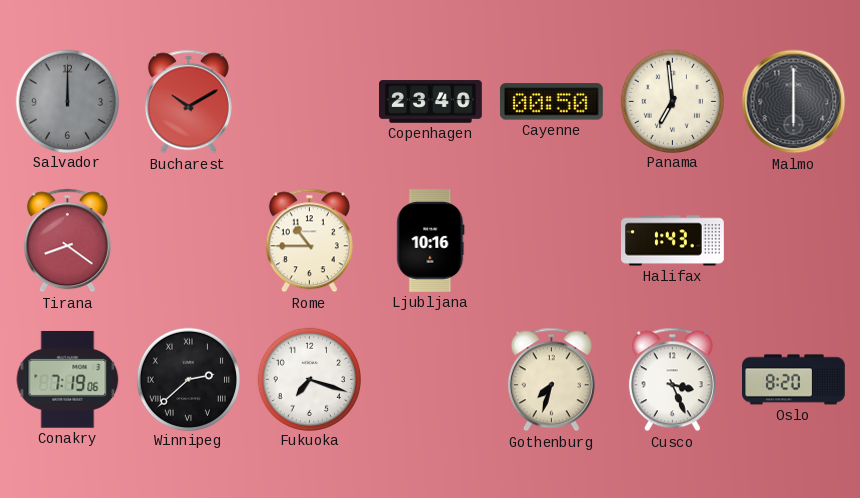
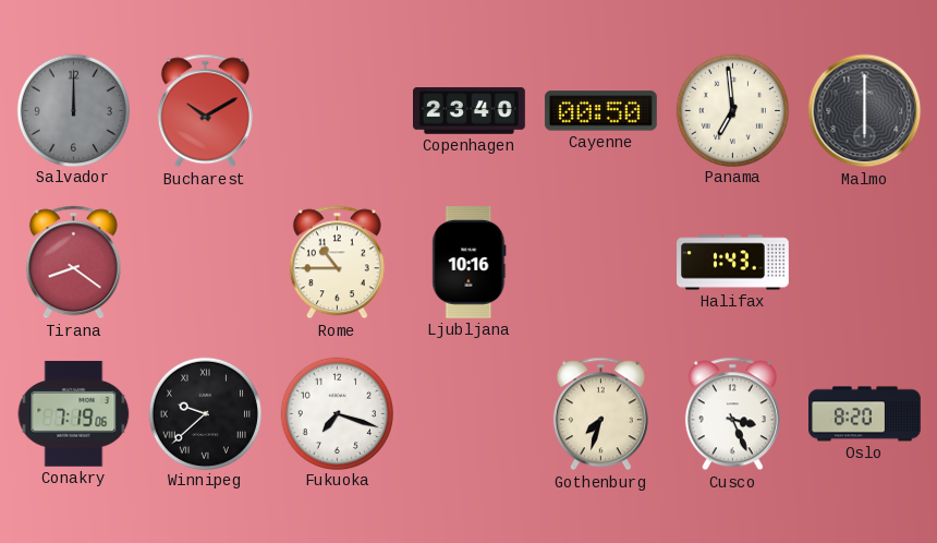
Winnipeg: 2:38 -> 9:38
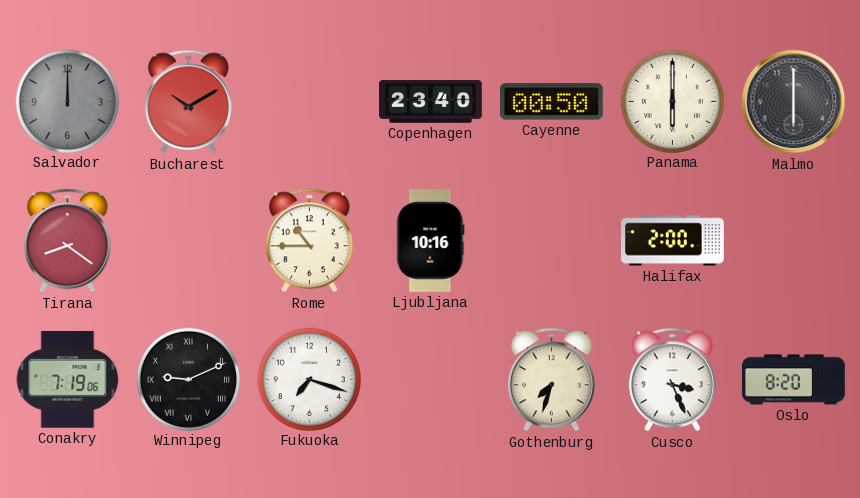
Panama: 6:59 -> 6:00
Halifax: 1:43 -> 2:00
Winnipeg: 9:38 -> 9:11
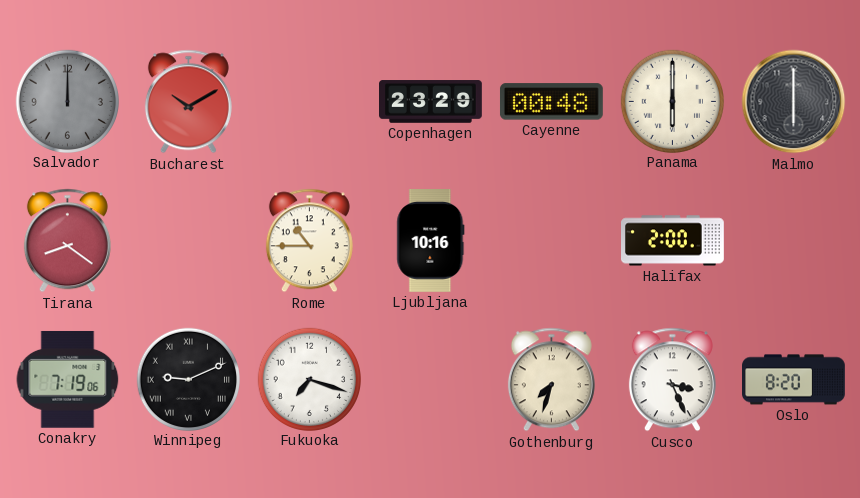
Copenhagen: 23:40 -> 23:29
Cayenne: 00:50 -> 00:48
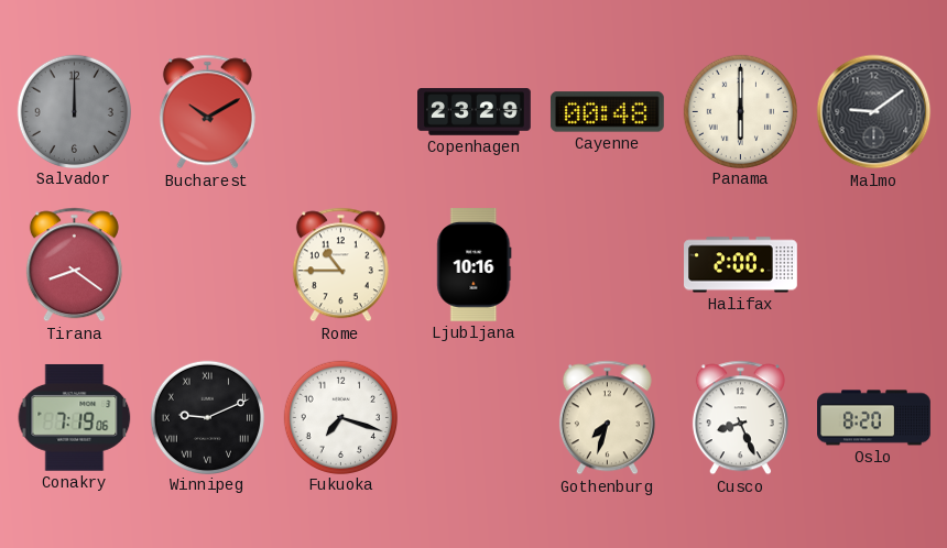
Malmo: 6:00 -> 9:09
Cusco: 3:26 -> 8:26
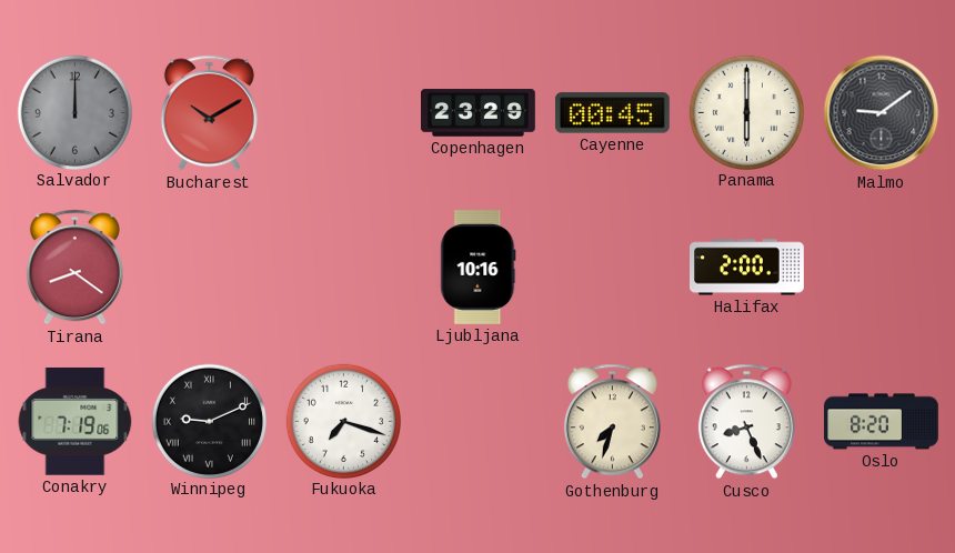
Cayenne: 00:48 -> 00:45
Rome: 10:45 -> none
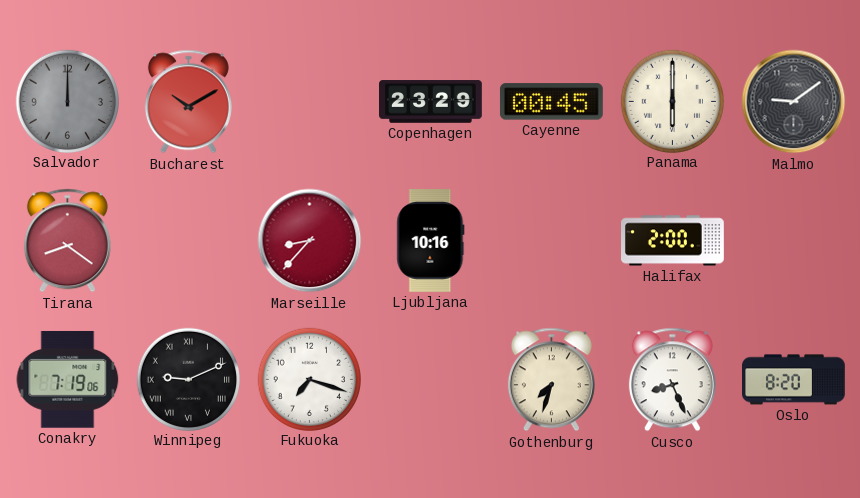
Marseille: none -> 8:37
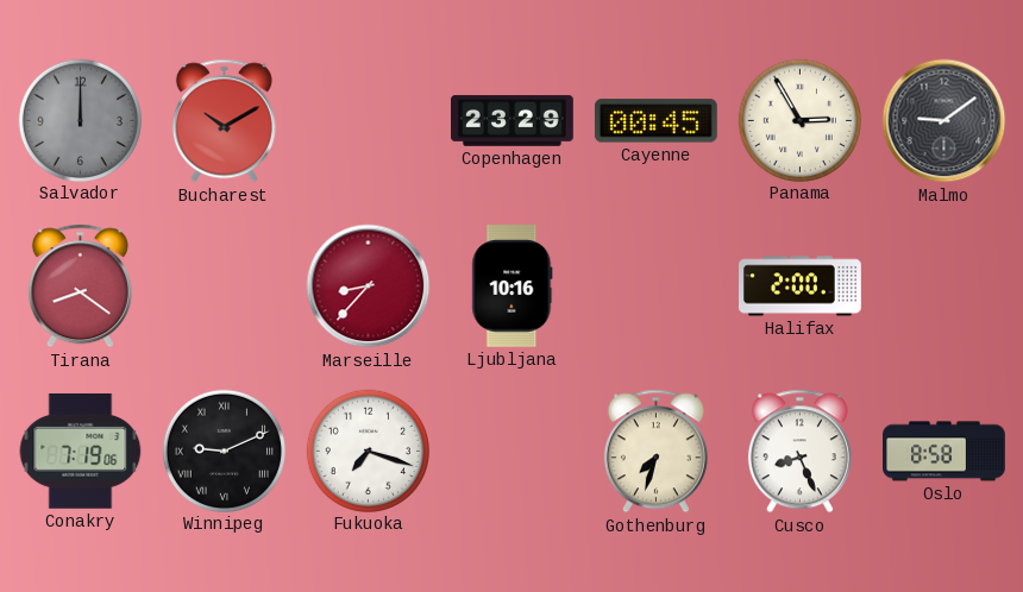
Panama: 6:00 -> 2:55
Oslo: 8:20 -> 8:58
